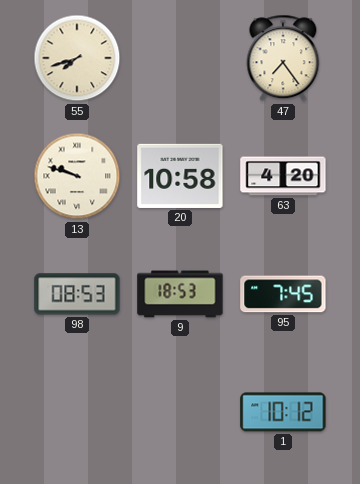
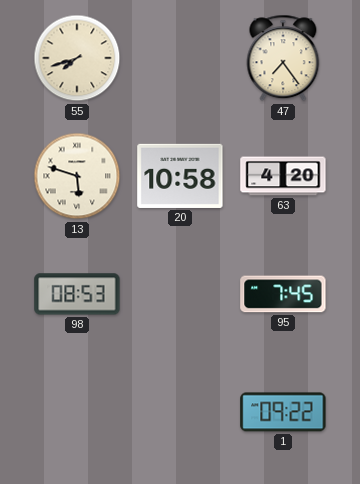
13: 9:48 -> 5:48
9: 18:53 -> none
1: 10:12 -> 09:22
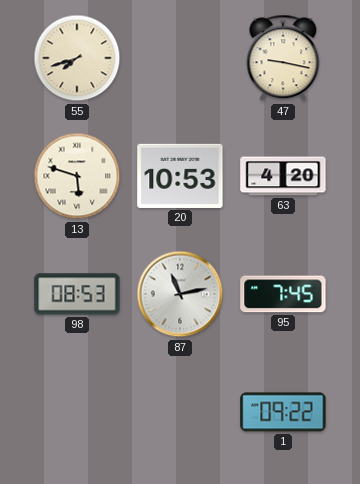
47: 7:24 -> 9:17
20: 10:58 -> 10:53
87: none -> 11:13
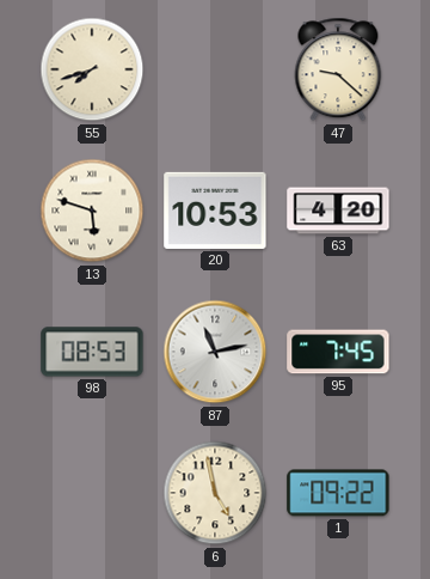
47: 9:17 -> 9:22
6: none -> 4:58
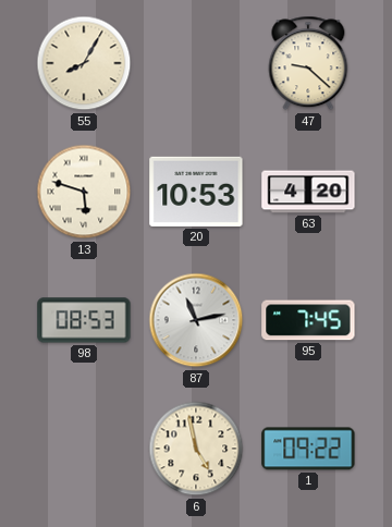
55: 7:42 -> 8:05
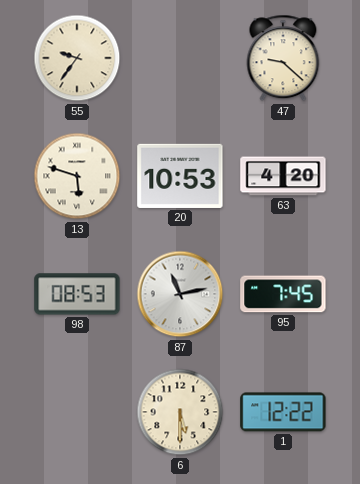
55: 8:05 -> 9:36
6: 4:58 -> 5:30
1: 09:22 -> 12:22
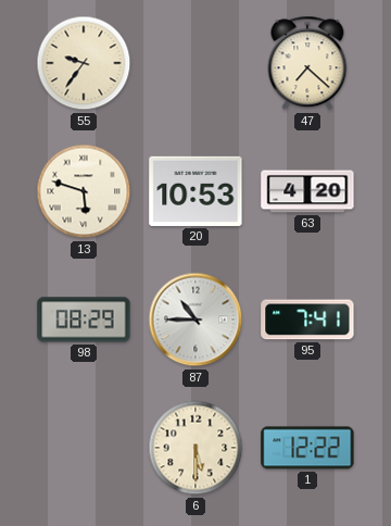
47: 9:22 -> 7:22
98: 08:53 -> 08:29
87: 11:13 -> 10:45
95: 7:45 -> 7:41
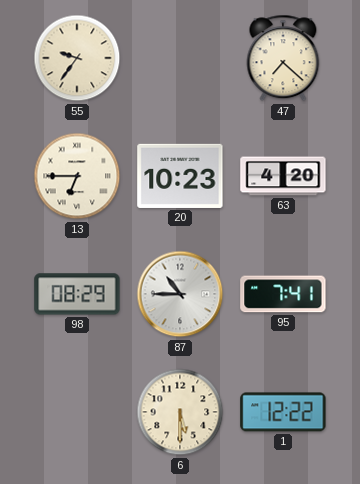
13: 5:48 -> 6:45
20: 10:53 -> 10:23
